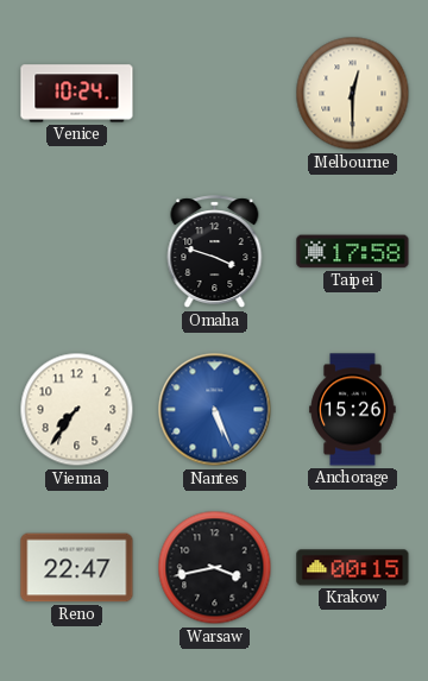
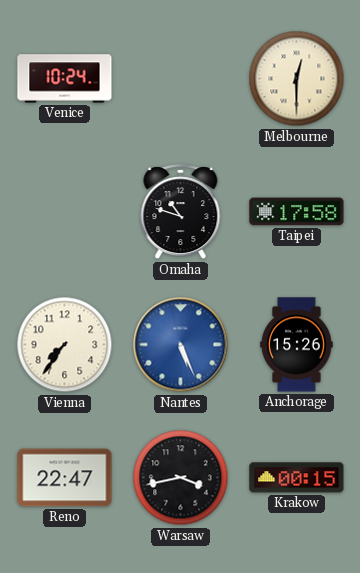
Omaha: 3:48 -> 10:48
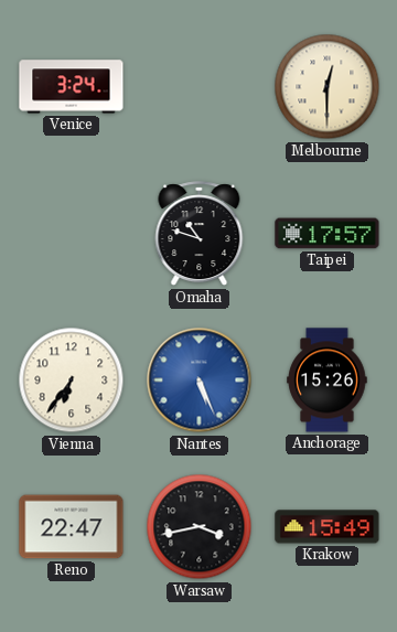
Venice: 10:24 -> 3:24
Taipei: 17:58 -> 17:57
Vienna: 7:36 -> 6:36
Krakow: 00:15 -> 15:49
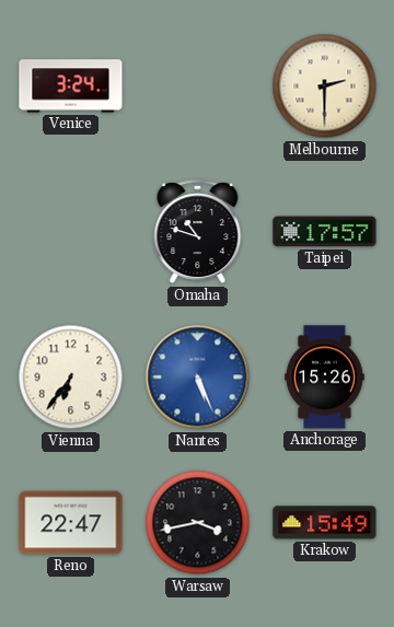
Melbourne: 12:30 -> 2:30
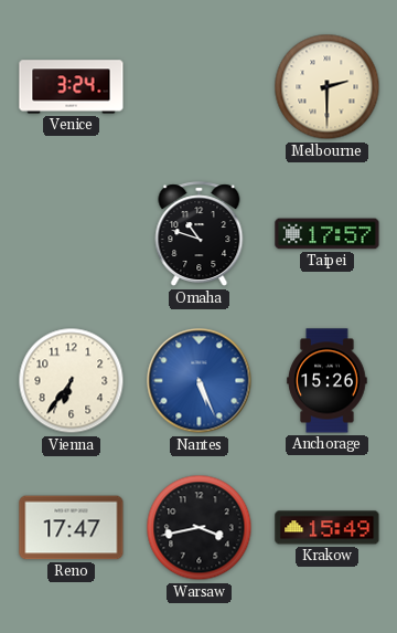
Reno: 22:47 -> 17:47
